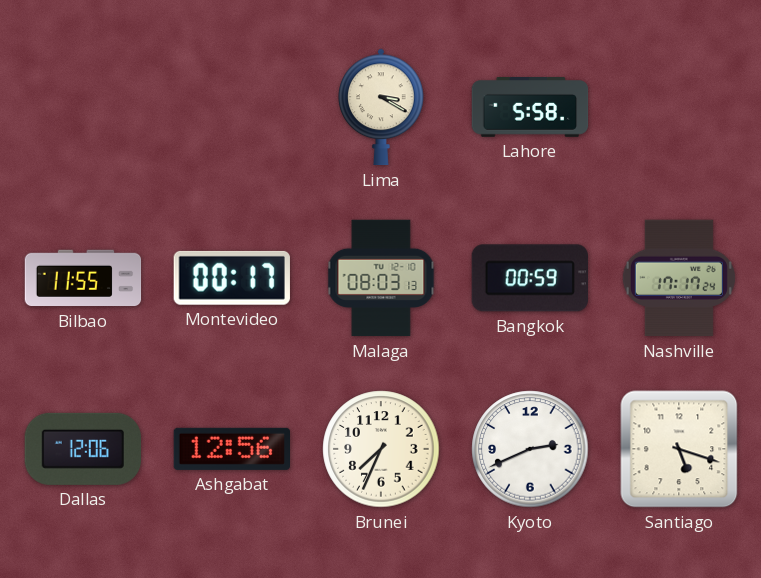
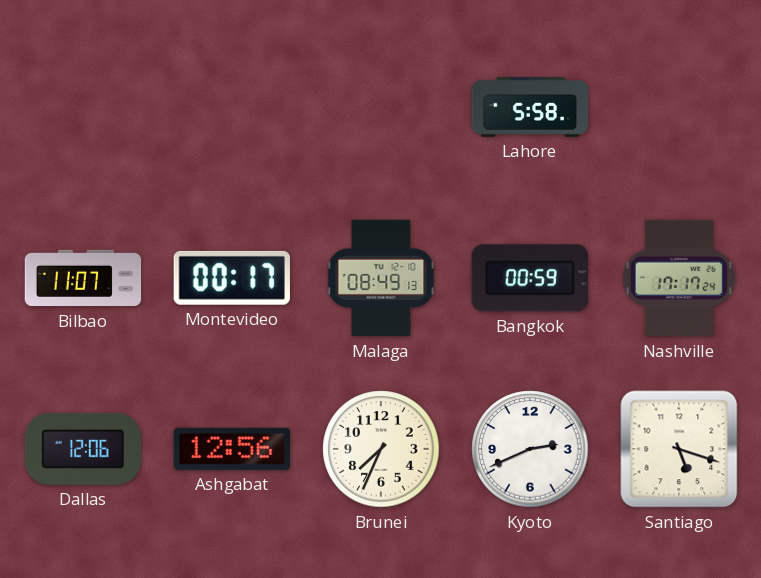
Lima: 3:20 -> none
Bilbao: 11:55 -> 11:07
Malaga: 08:03 -> 08:49
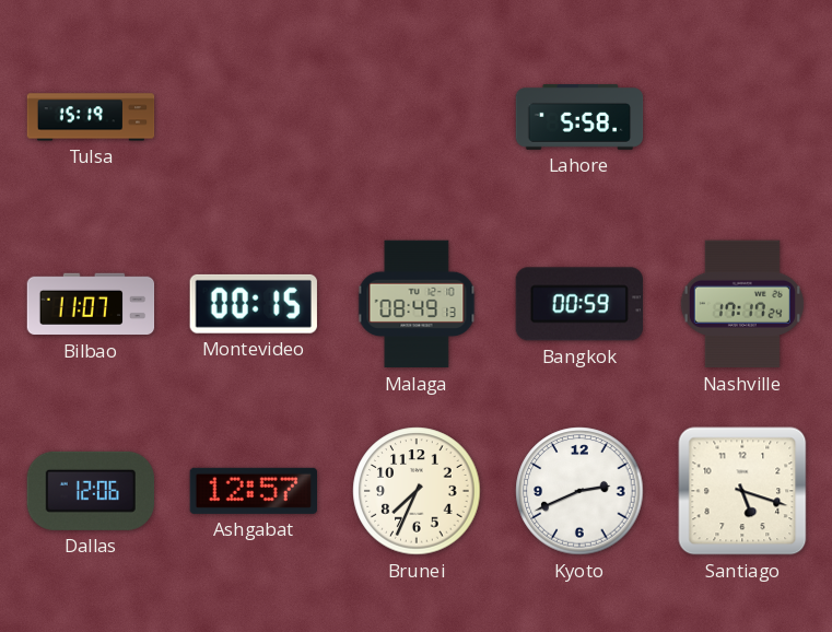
Tulsa: none -> 15:19
Montevideo: 00:17 -> 00:15
Ashgabat: 12:56 -> 12:57
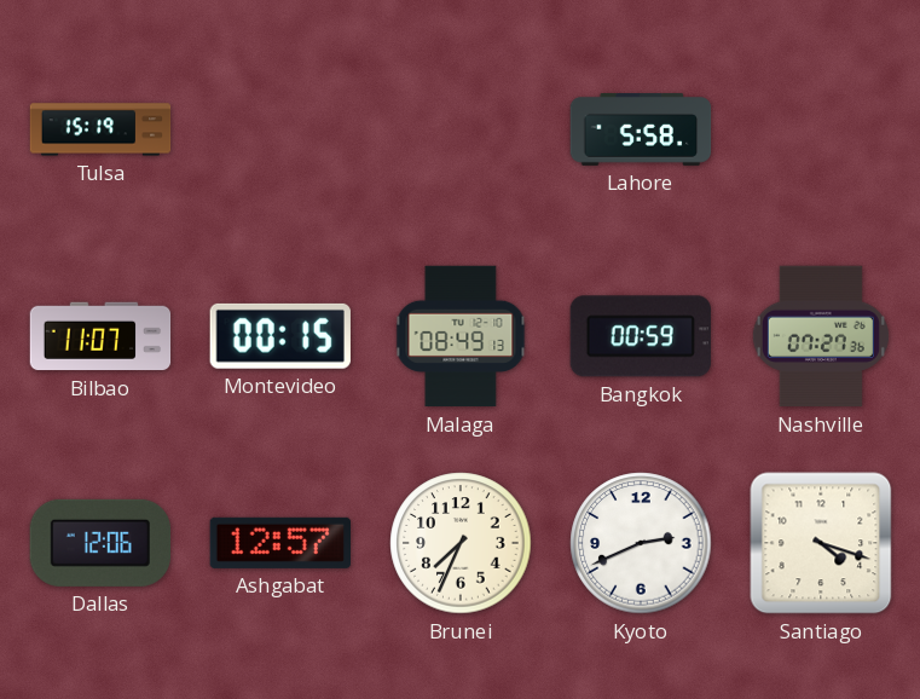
Nashville: 17:17 -> 07:27
Santiago: 5:18 -> 4:18
